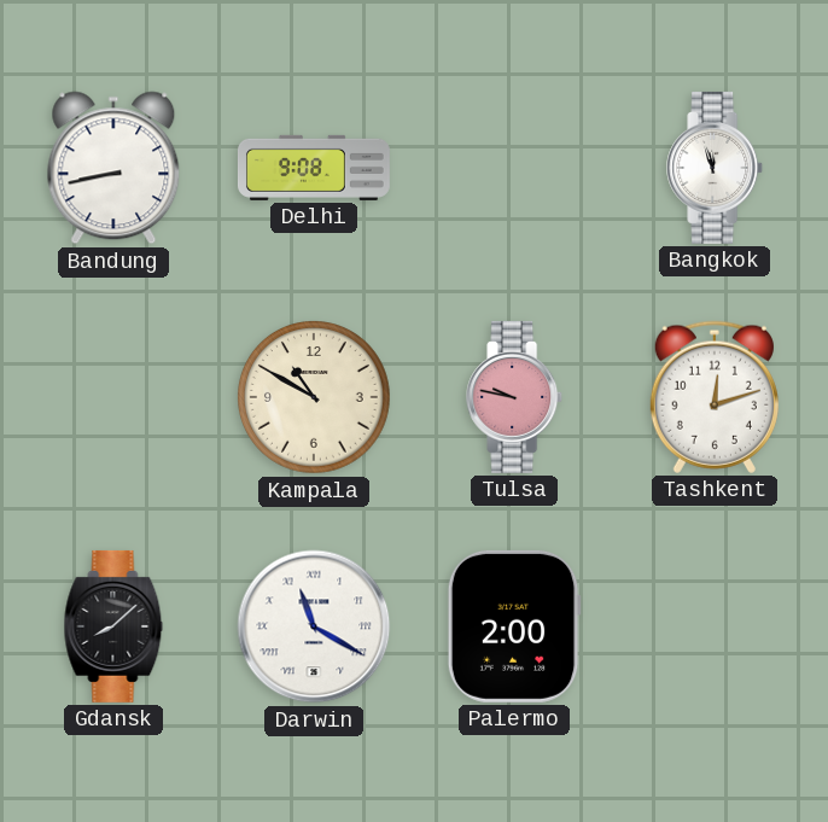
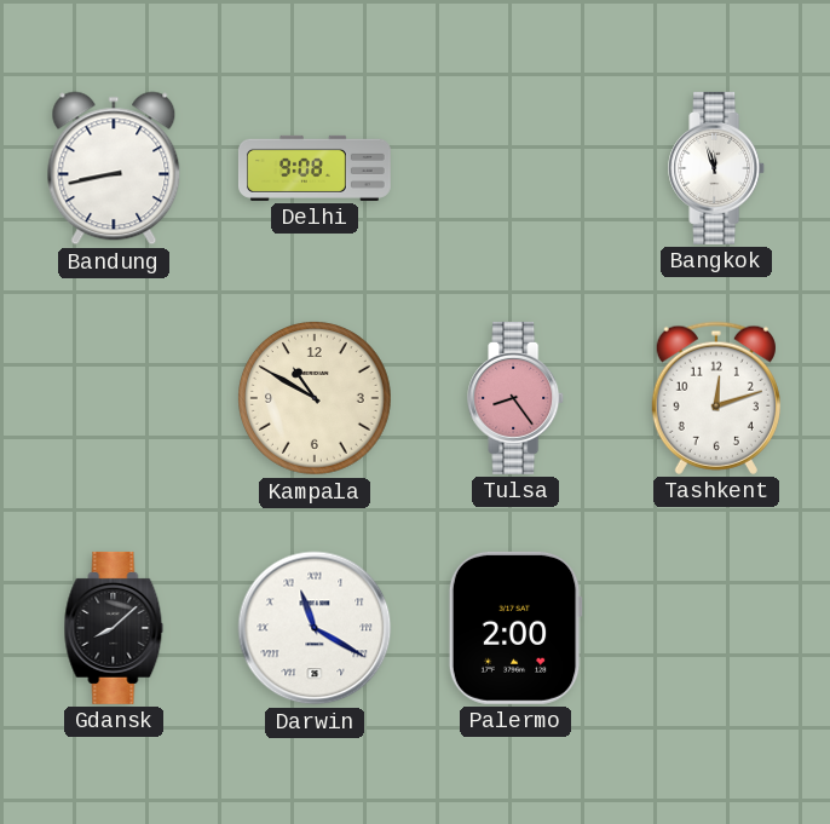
Tulsa: 9:47 -> 8:24
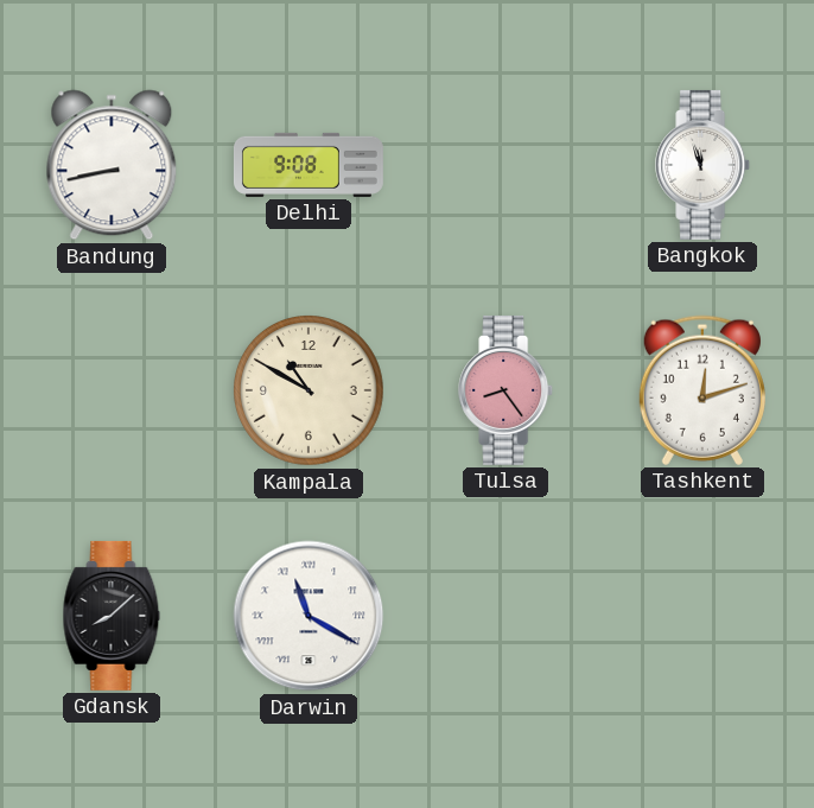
Palermo: 2:00 -> none
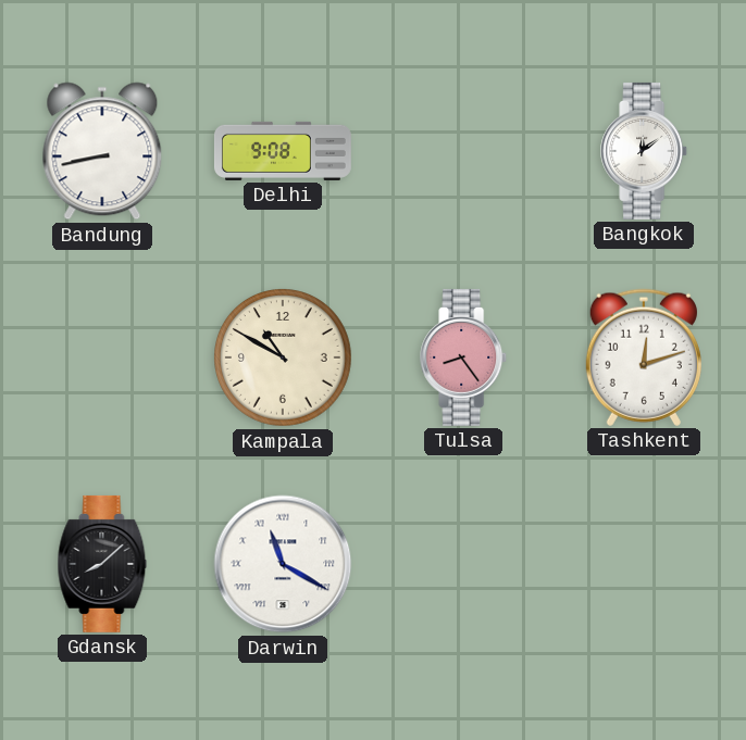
Bangkok: 11:57 -> 12:09
